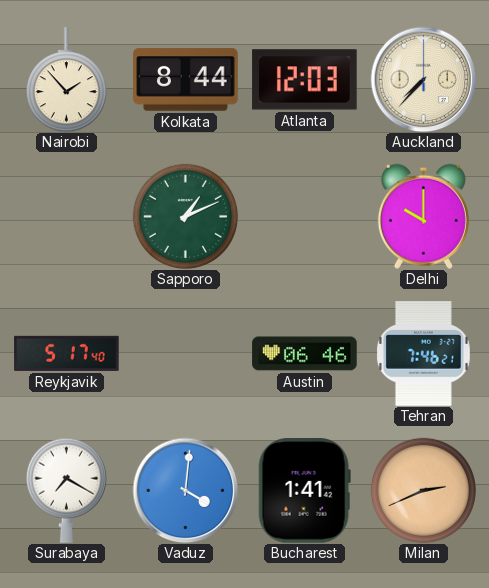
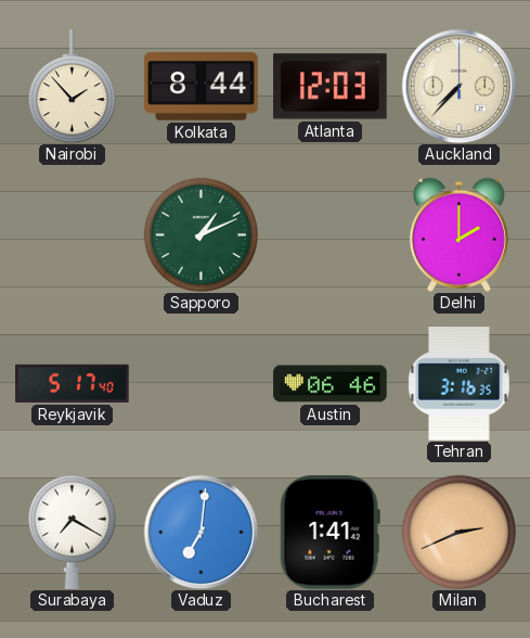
Delhi: 10:00 -> 2:00
Tehran: 7:46 -> 3:16
Vaduz: 4:01 -> 7:01
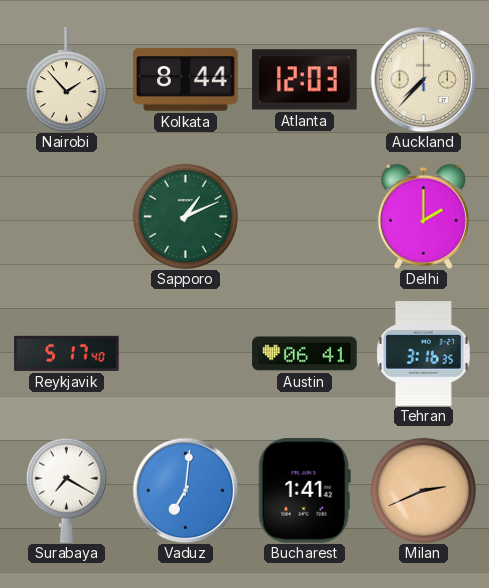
Austin: 06:46 -> 06:41
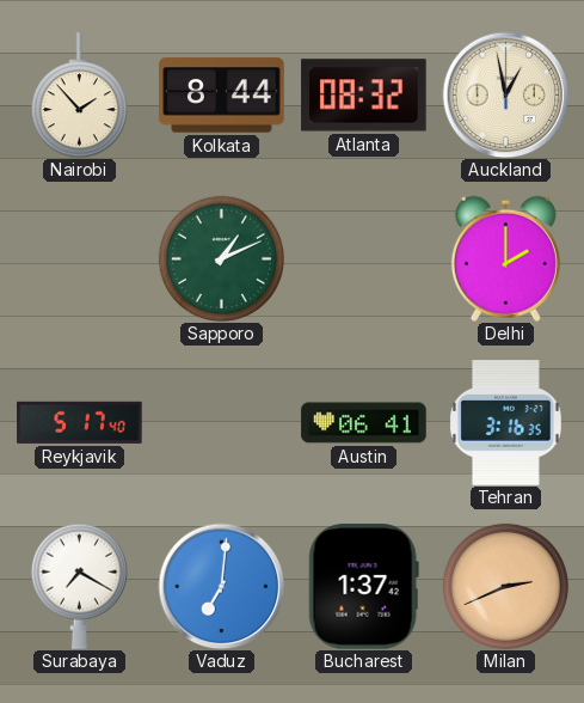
Atlanta: 12:03 -> 08:32
Auckland: 7:37 -> 12:58
Bucharest: 1:41 -> 1:37
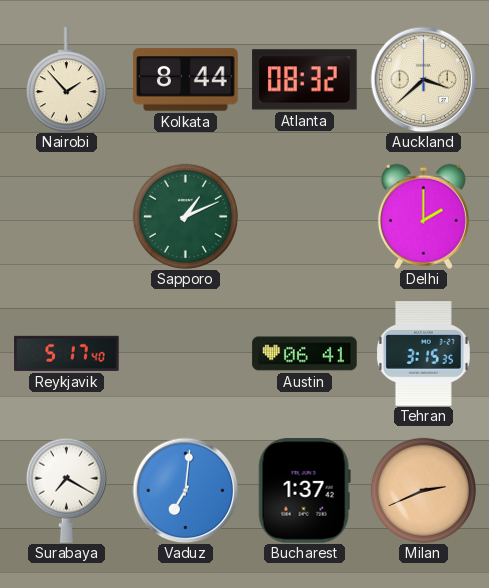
Auckland: 12:58 -> 3:38
Tehran: 3:16 -> 3:15
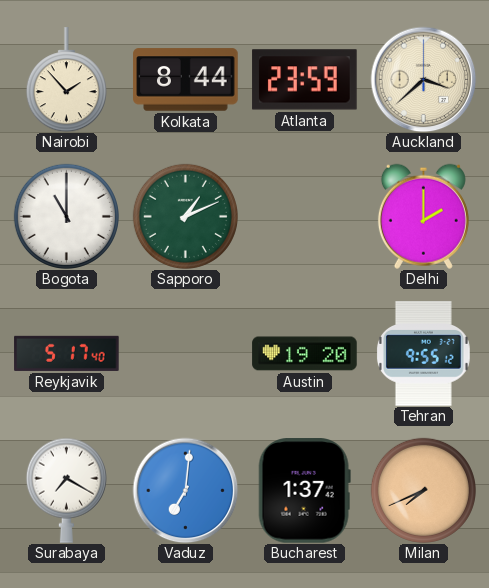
Atlanta: 08:32 -> 23:59
Bogota: none -> 11:00
Austin: 06:41 -> 19:20
Tehran: 3:15 -> 9:55
Milan: 2:41 -> 7:41
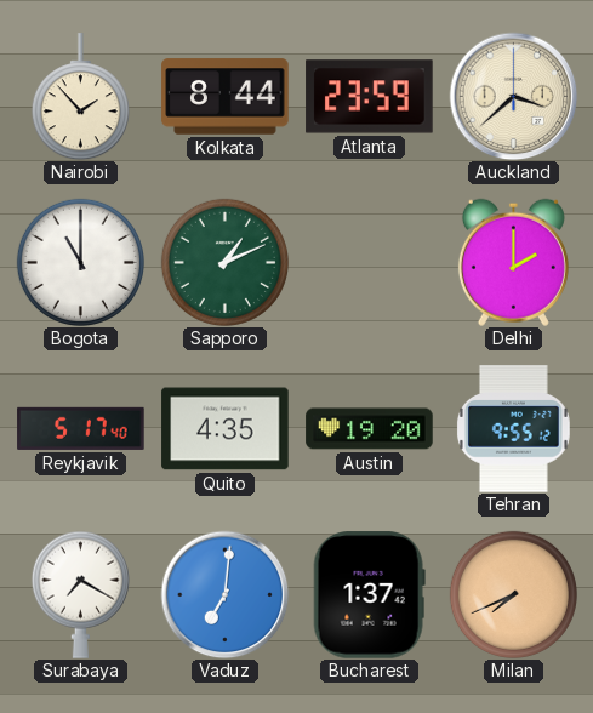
Quito: none -> 4:35
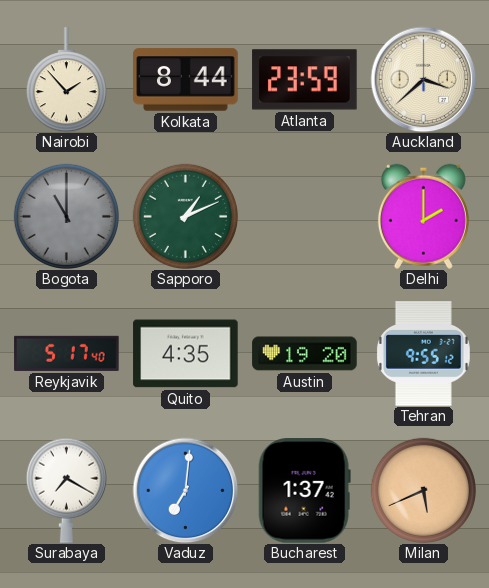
Bogota dial: white -> grey
Milan: 7:41 -> 5:41
